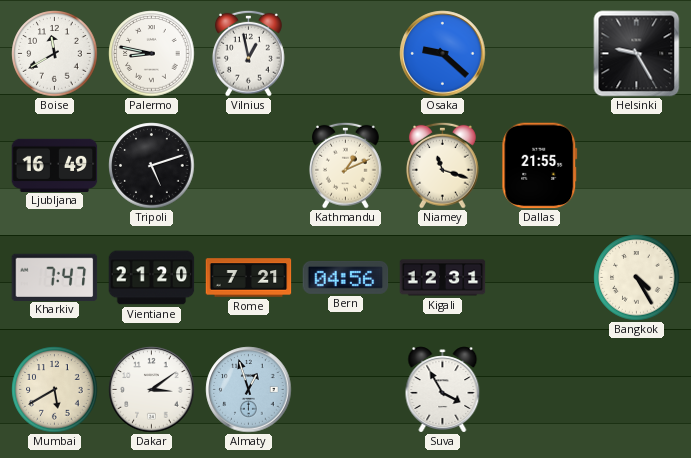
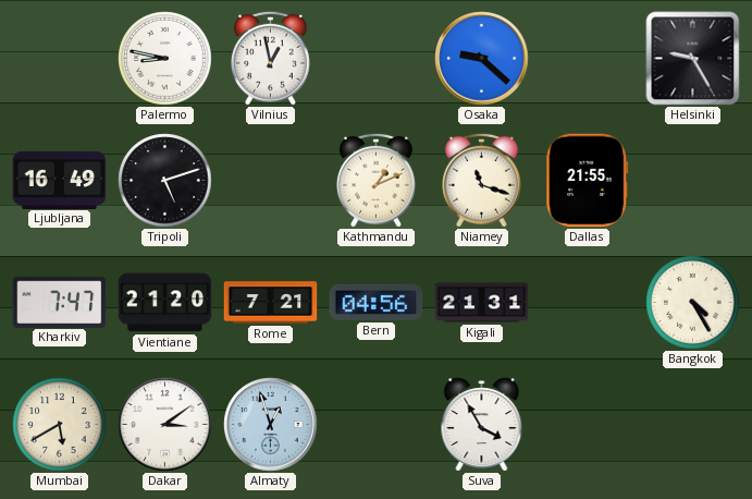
Boise: 11:40 -> none
Kigali: 12:31 -> 21:31
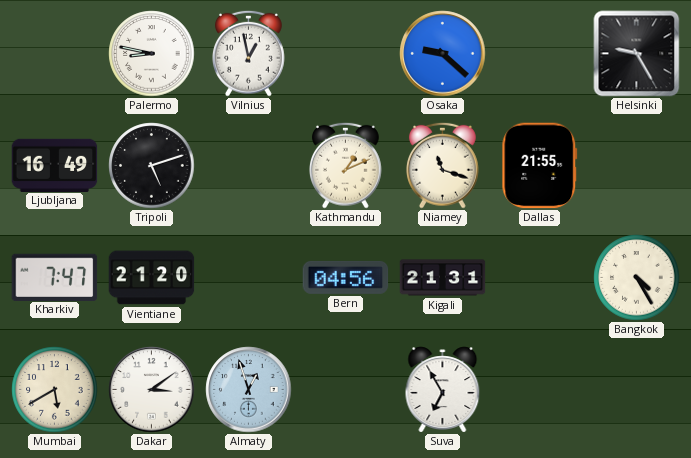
Rome: 7:21 -> none
Suva: 3:55 -> 6:55
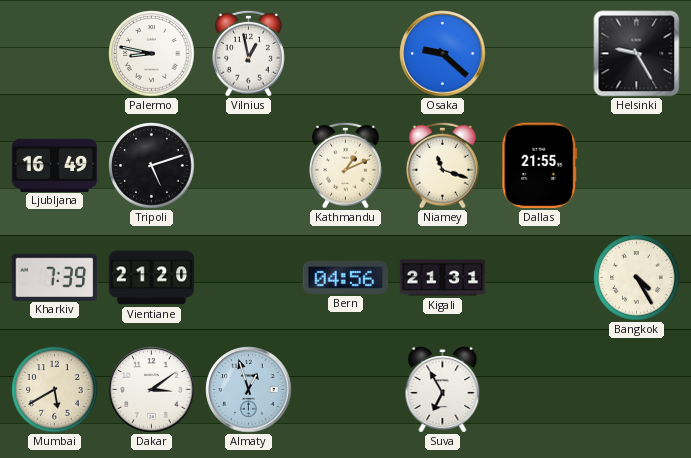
Kharkiv: 7:47 -> 7:39
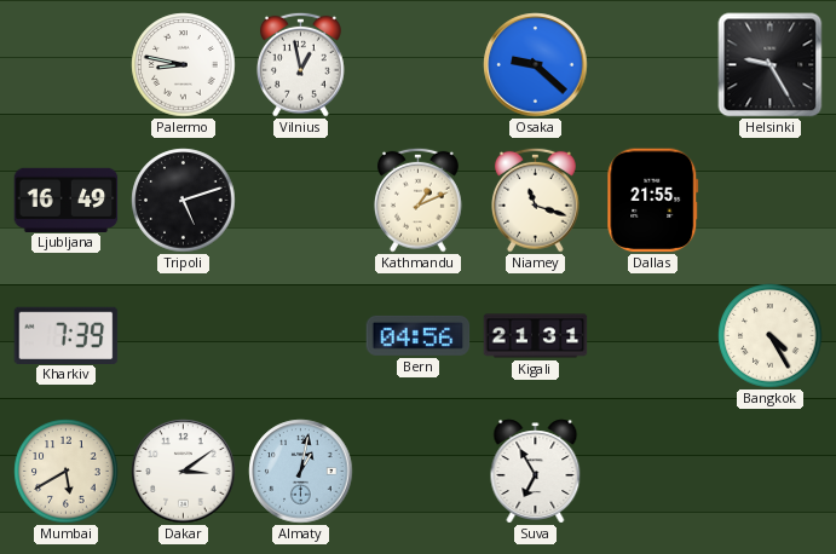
Vientiane: 21:20 -> none
Almaty: 12:57 -> 1:02
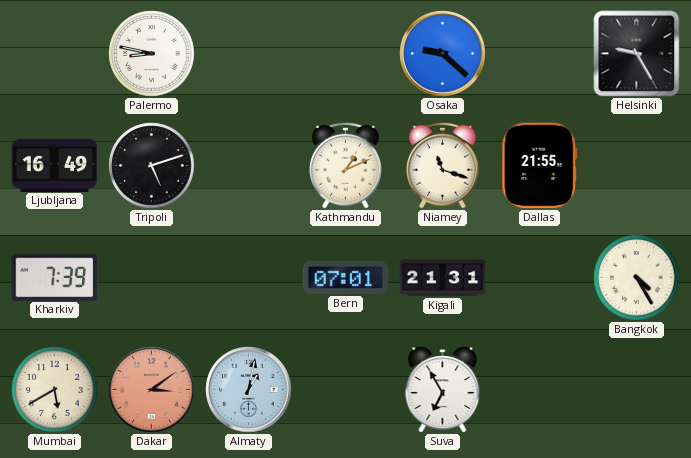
Vilnius: 12:58 -> none
Bern: 04:56 -> 07:01
Dakar dial: white -> salmon
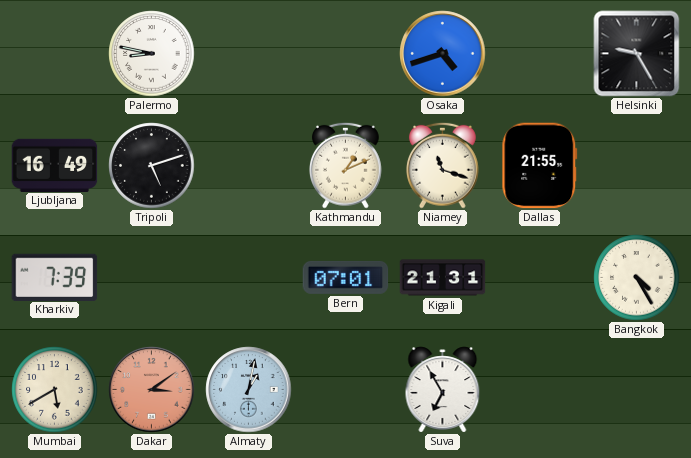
Osaka: 9:22 -> 4:42
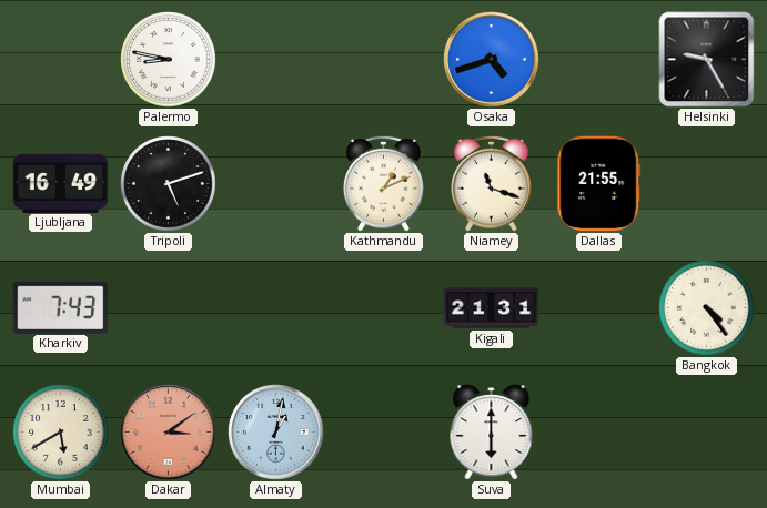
Kharkiv: 7:39 -> 7:43
Bern: 07:01 -> none
Bangkok: 4:25 -> 4:24
Suva: 6:55 -> 6:00
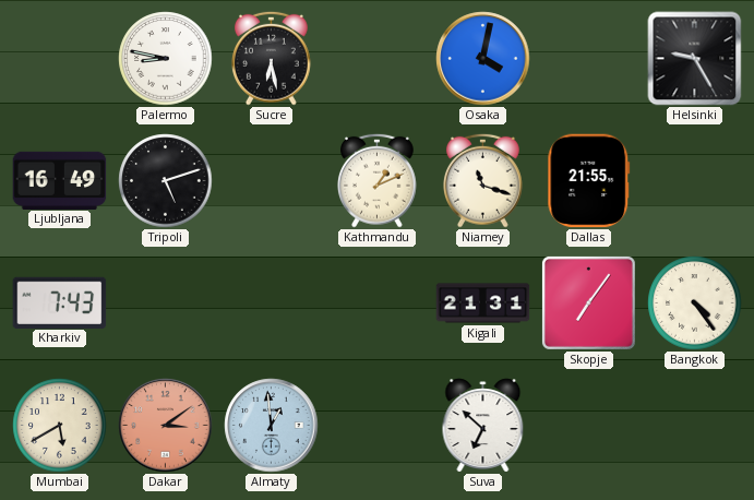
Sucre: none -> 6:28
Osaka: 4:42 -> 4:02
Skopje: none -> 7:06
Almaty: 1:02 -> 12:59
Suva: 6:00 -> 6:52
